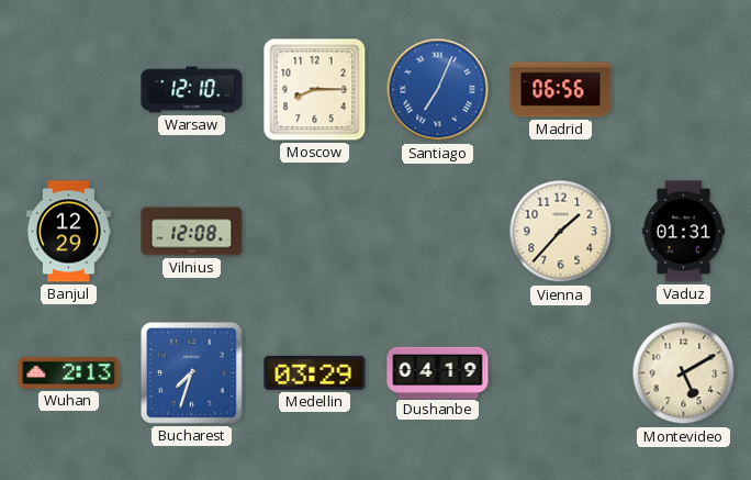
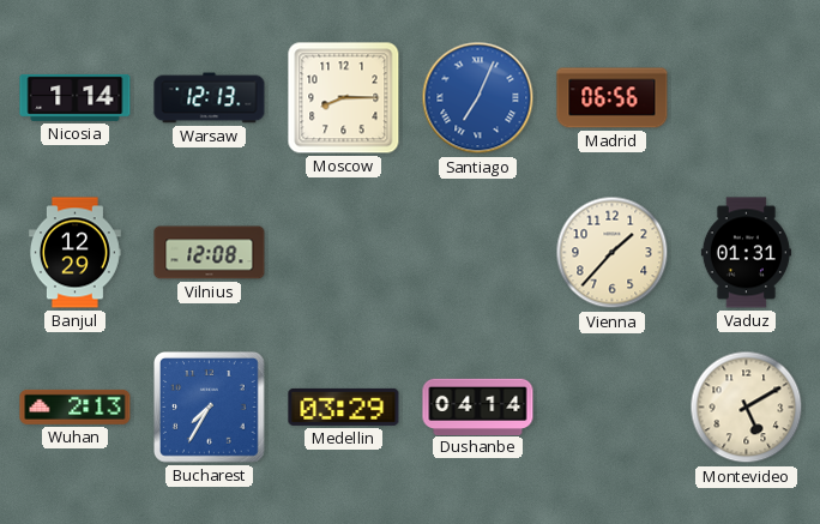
Nicosia: none -> 1:14
Warsaw: 12:10 -> 12:13
Bucharest: 7:33 -> 7:35
Dushanbe: 04:19 -> 04:14
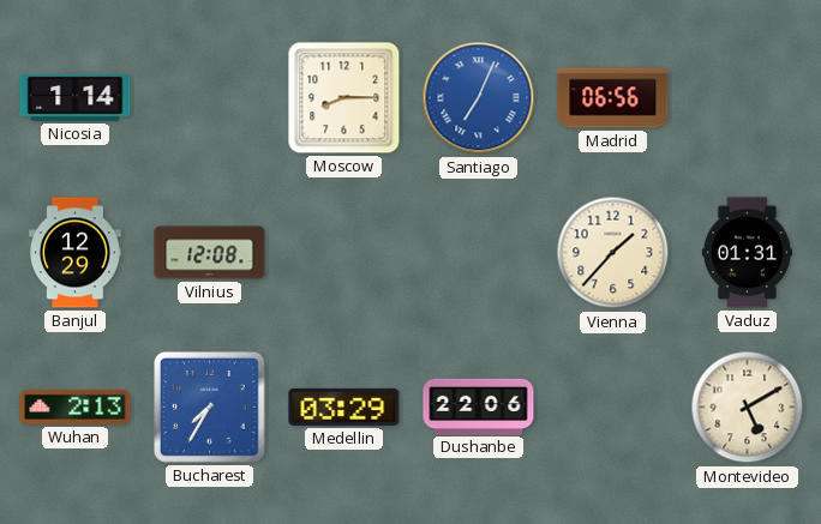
Warsaw: 12:13 -> none
Dushanbe: 04:14 -> 22:06
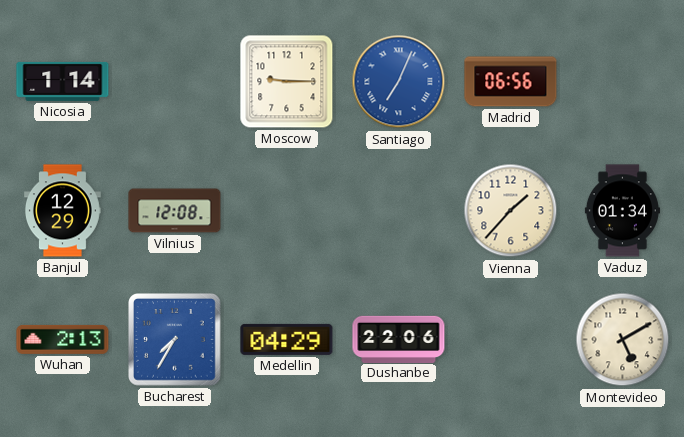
Moscow: 8:15 -> 9:15
Vaduz: 01:31 -> 01:34
Medellin: 03:29 -> 04:29
